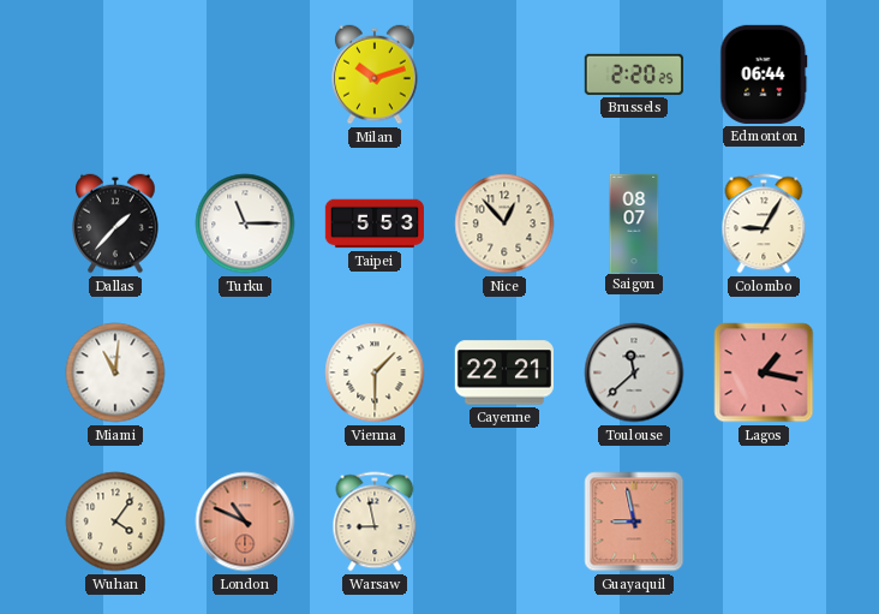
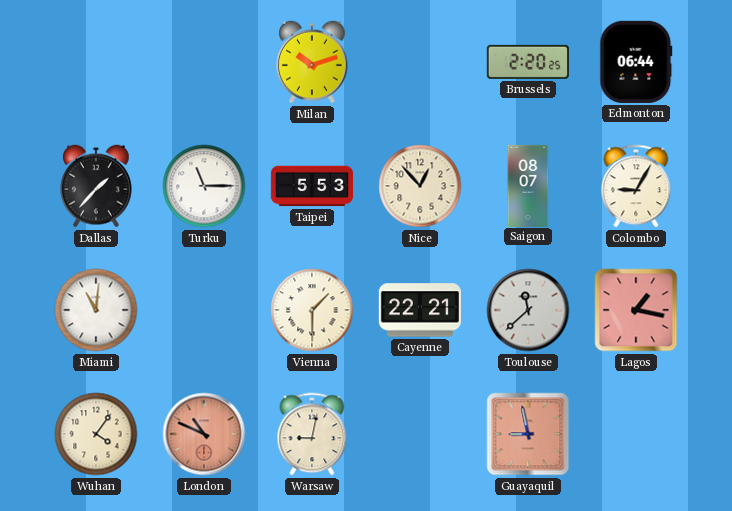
Warsaw: 8:58 -> 9:02
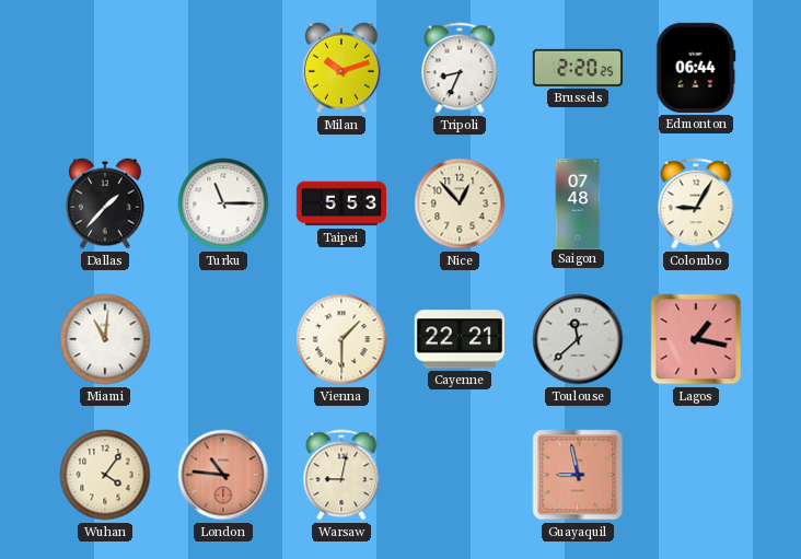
Tripoli: none -> 8:34
Saigon: 08:07 -> 07:48
London: 10:49 -> 10:46
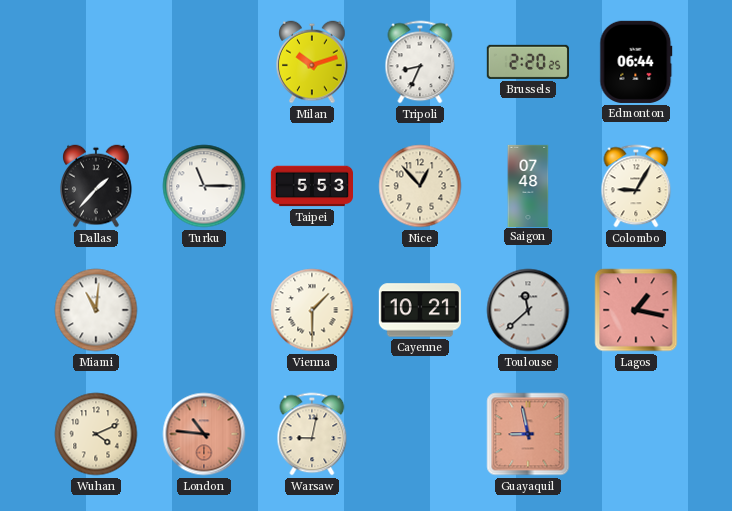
Cayenne: 22:21 -> 10:21
Wuhan: 4:06 -> 4:11
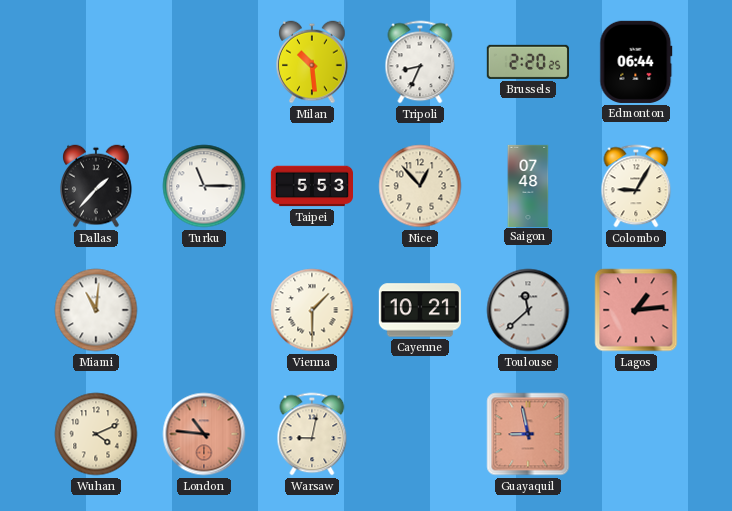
Milan: 10:12 -> 10:29
Lagos: 1:17 -> 1:14
